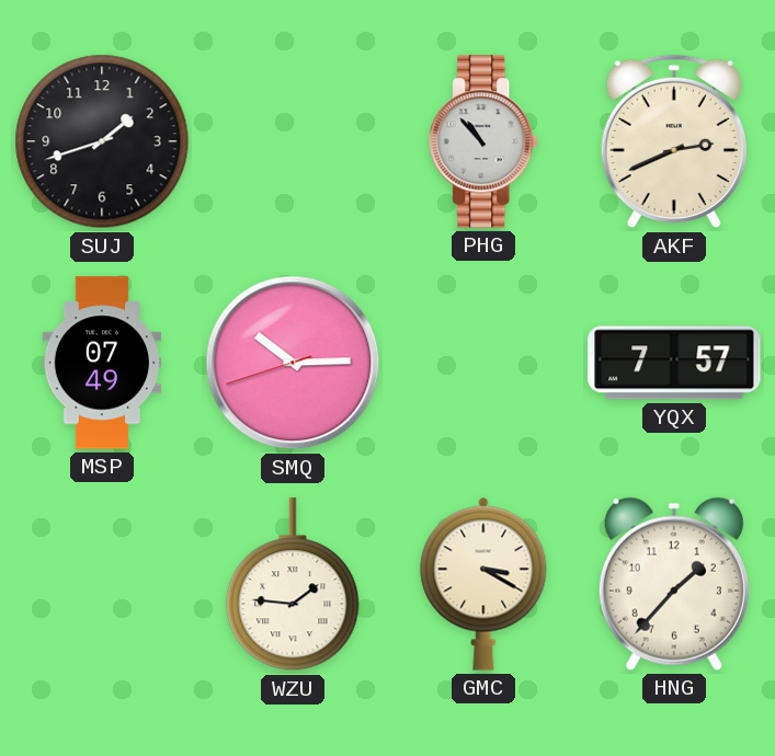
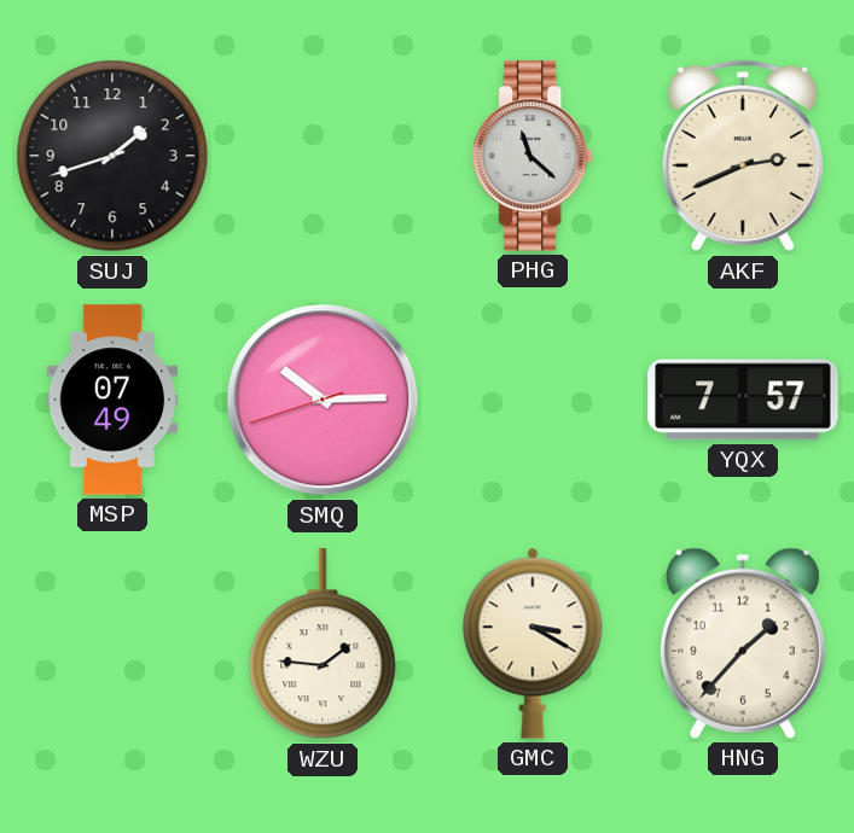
PHG: 10:53 -> 11:22
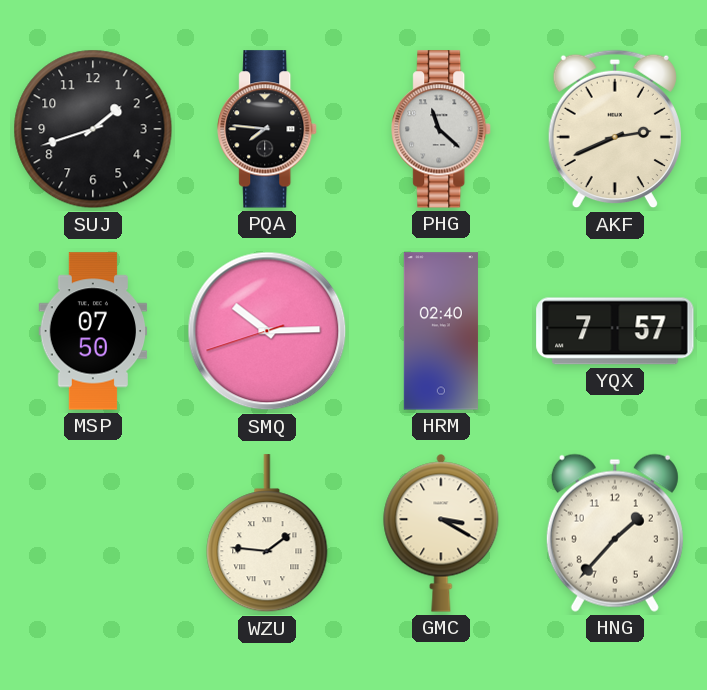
PQA: none -> 7:46
MSP: 07:49 -> 07:50
HRM: none -> 02:40
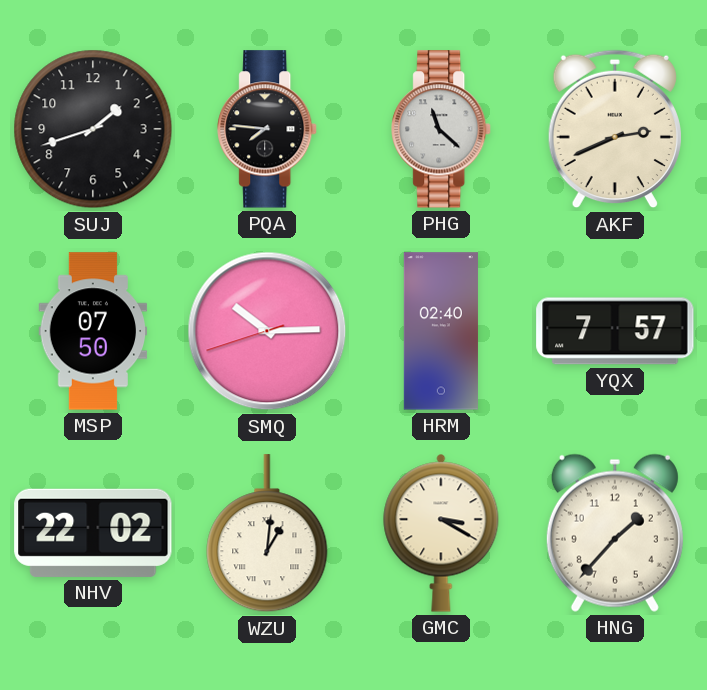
NHV: none -> 22:02
WZU: 1:46 -> 1:01
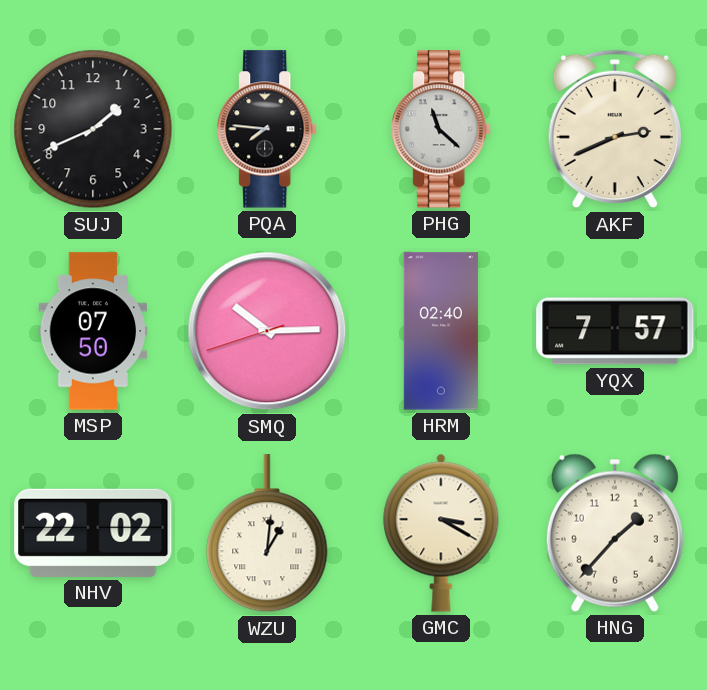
SUJ: 1:42 -> 1:41
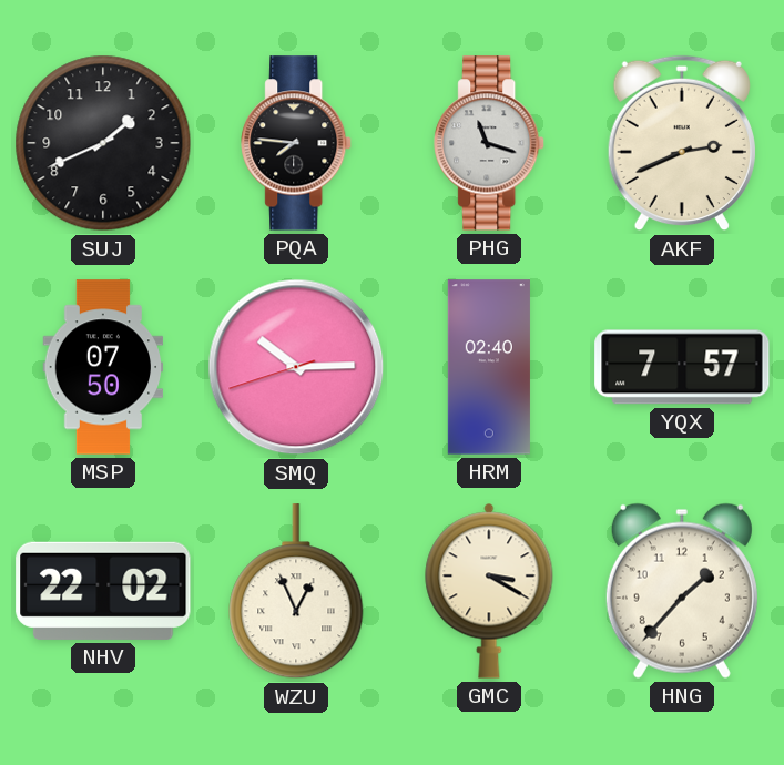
PHG: 11:22 -> 11:18
WZU: 1:01 -> 12:56
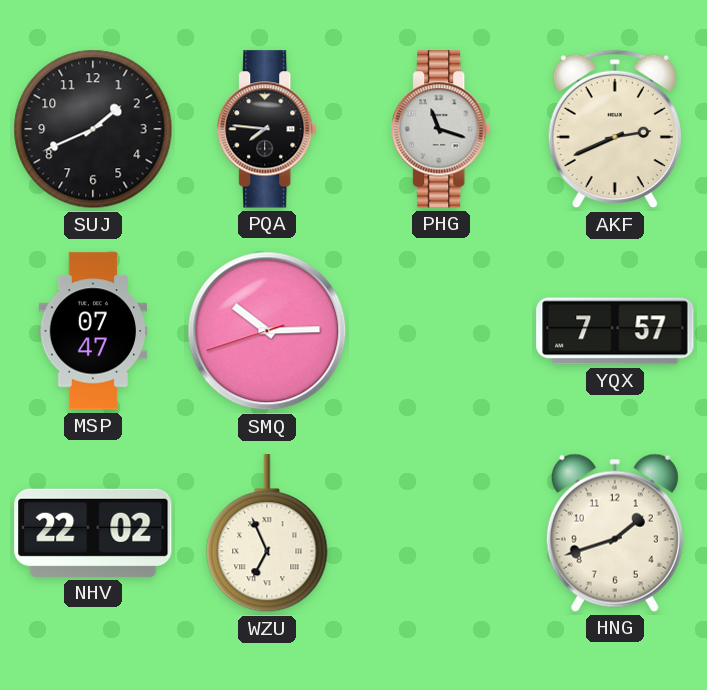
MSP: 07:50 -> 07:47
HRM: 02:40 -> none
WZU: 12:56 -> 6:56
GMC: 3:20 -> none
HNG: 1:37 -> 1:42
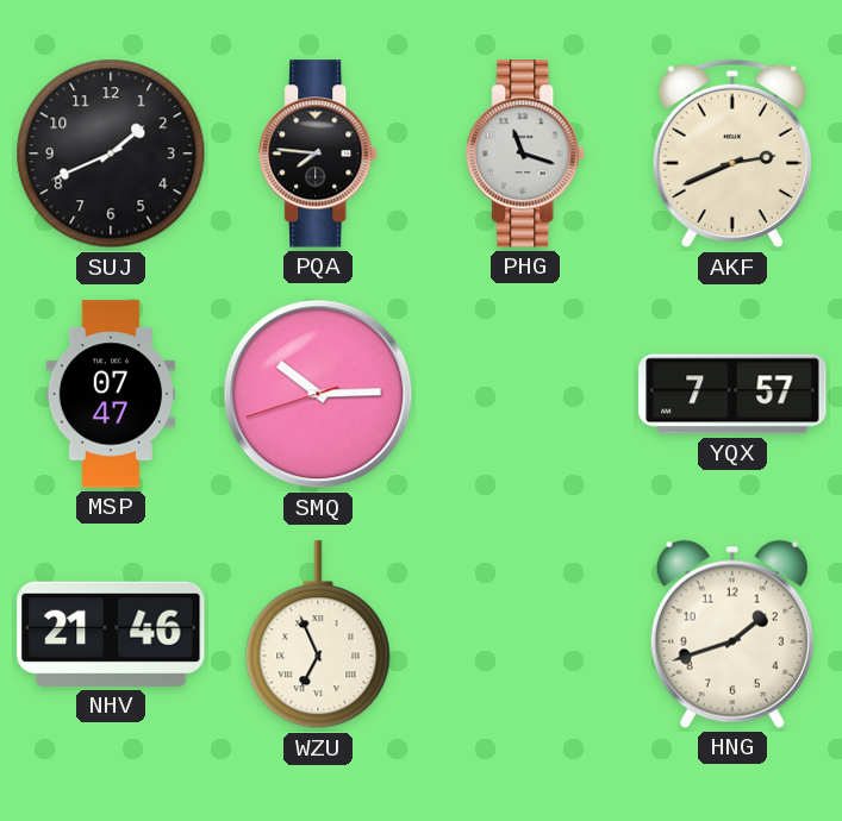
NHV: 22:02 -> 21:46
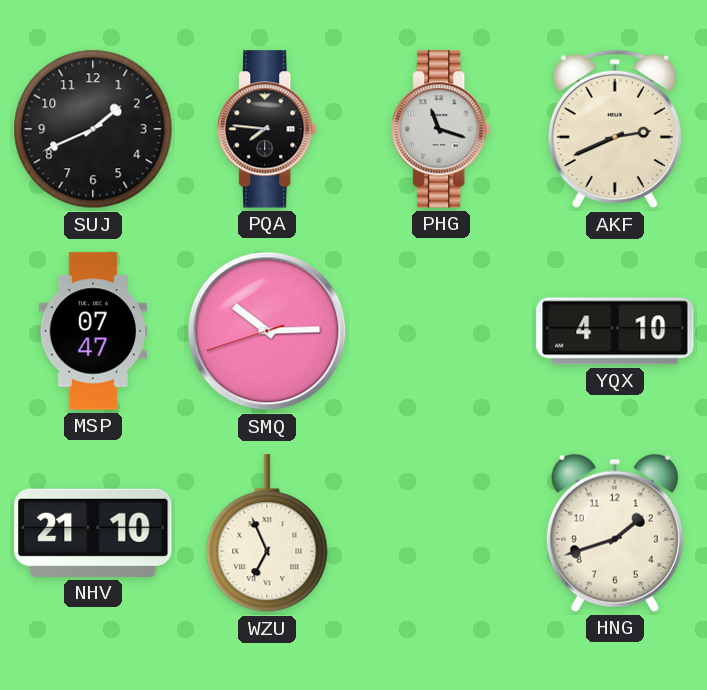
YQX: 7:57 -> 4:10
NHV: 21:46 -> 21:10
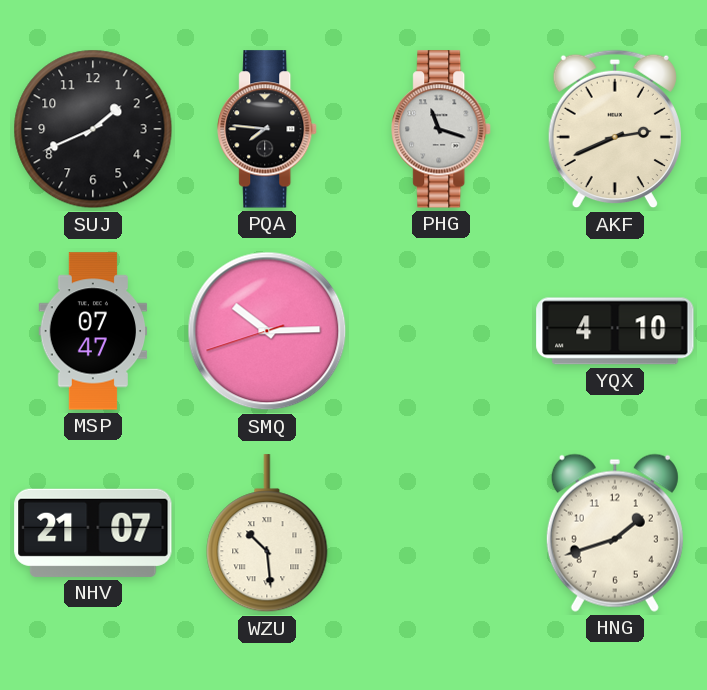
NHV: 21:10 -> 21:07
WZU: 6:56 -> 10:29
